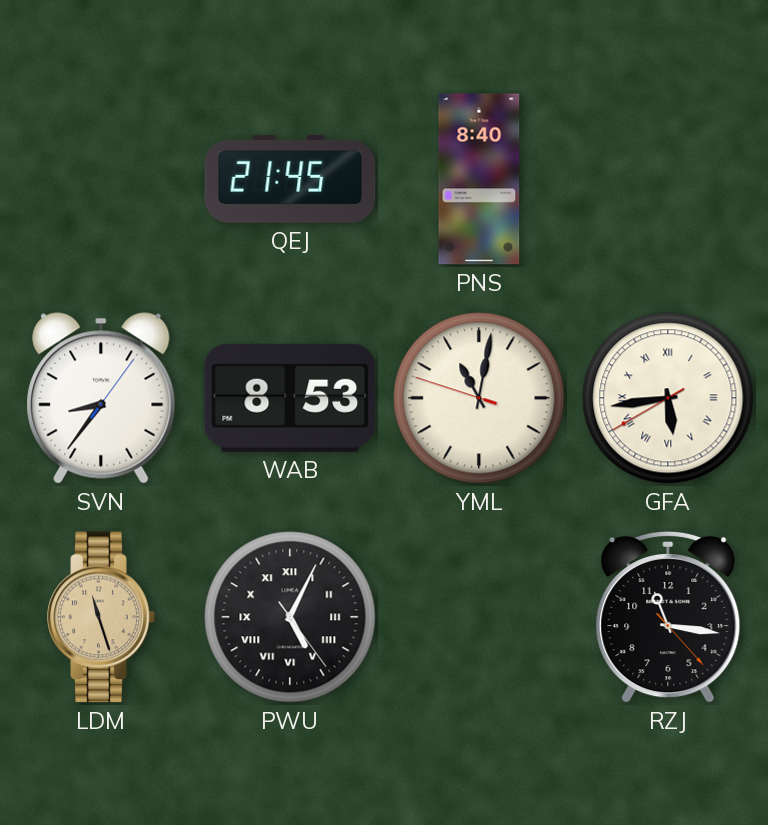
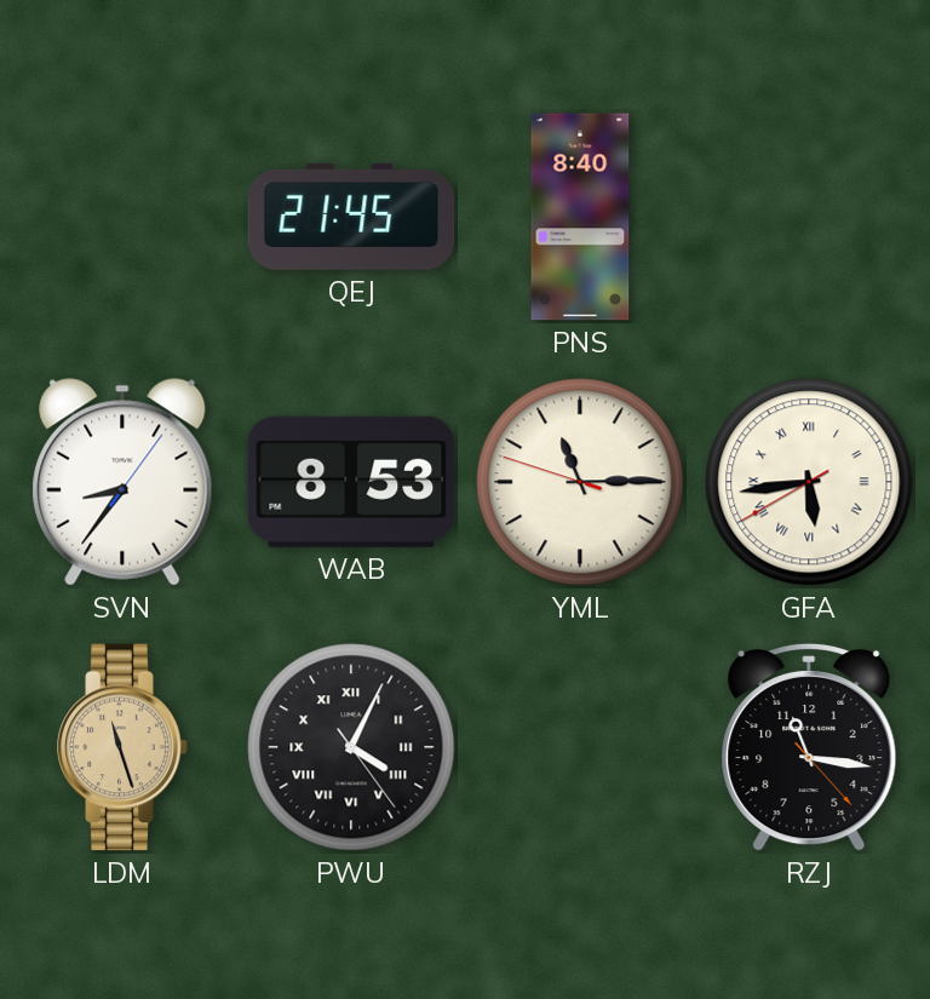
YML: 11:01 -> 11:14
PWU: 5:04 -> 4:04
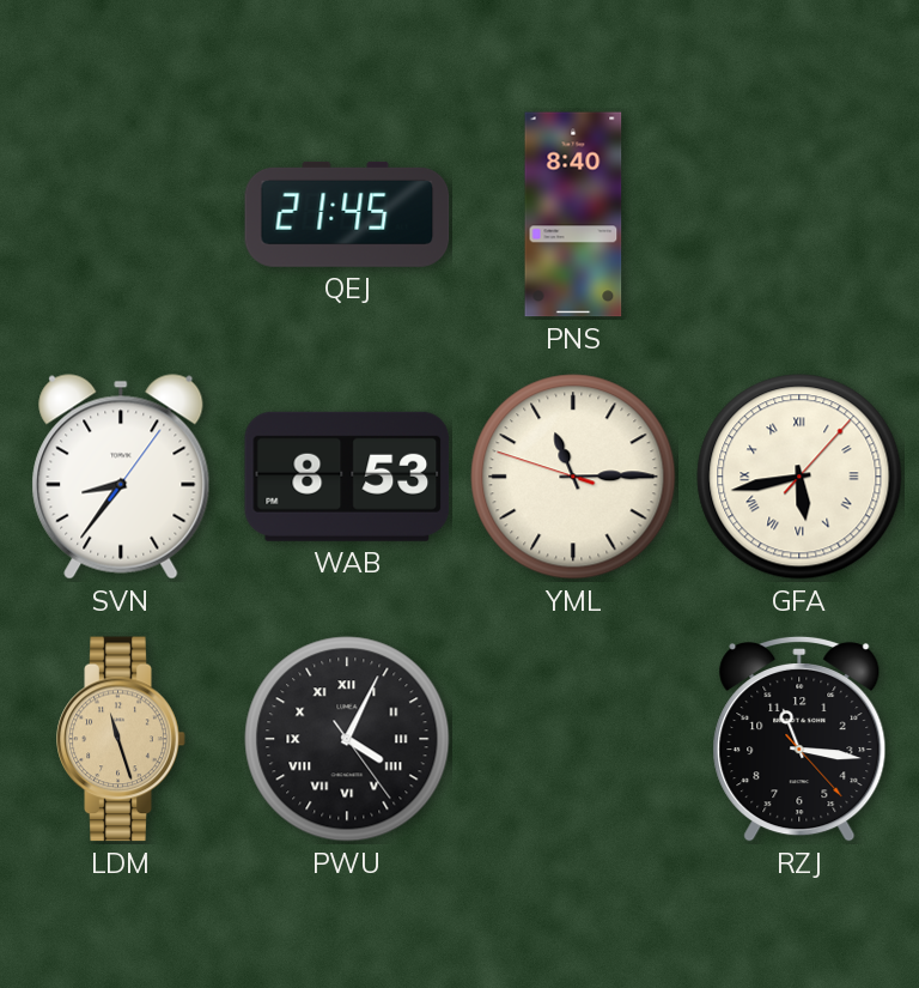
GFA: 5:43:40 -> 5:43:07
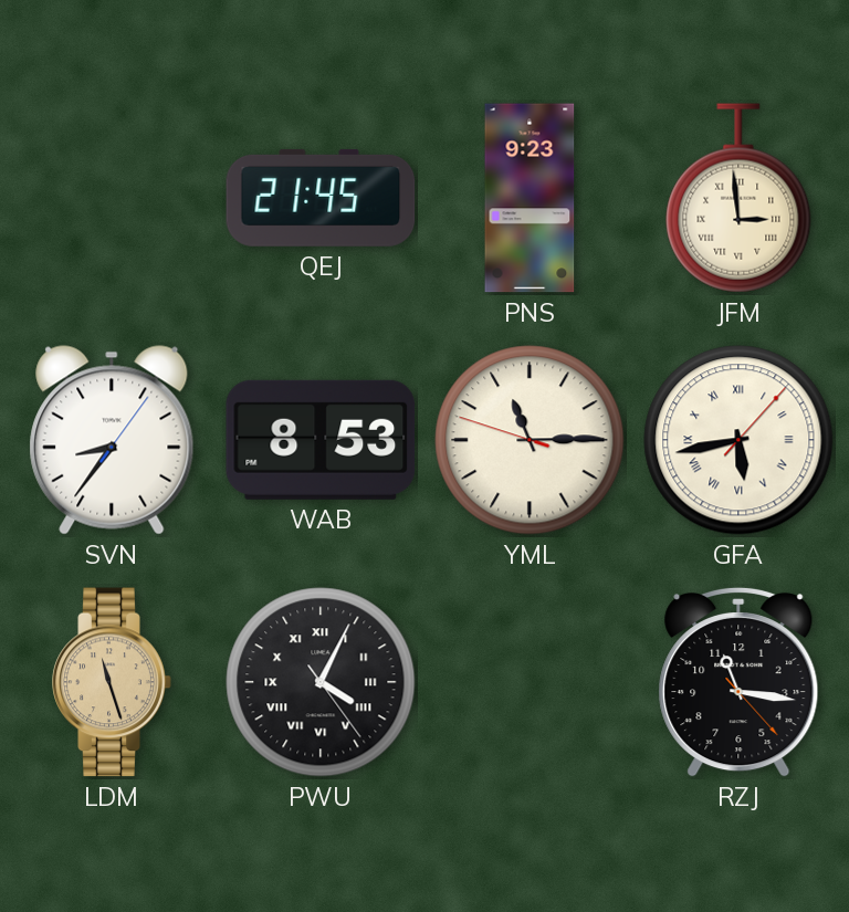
PNS: 8:40 -> 9:23
JFM: none -> 2:59
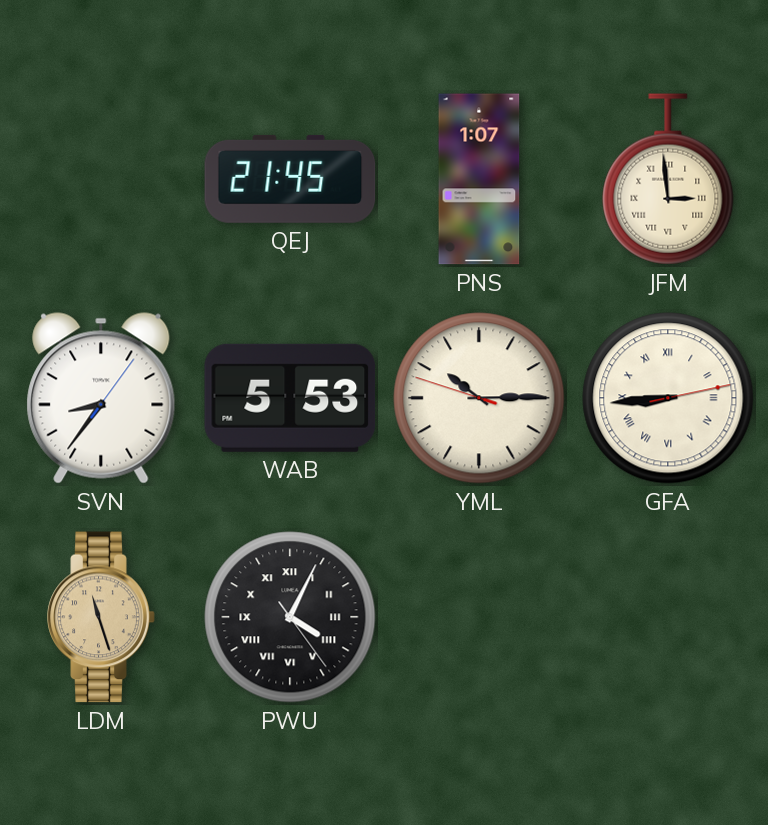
PNS: 9:23 -> 1:07
WAB: 8:53 -> 5:53
YML: 11:14 -> 10:14
GFA: 5:43 -> 8:44
RZJ: 11:16 -> none
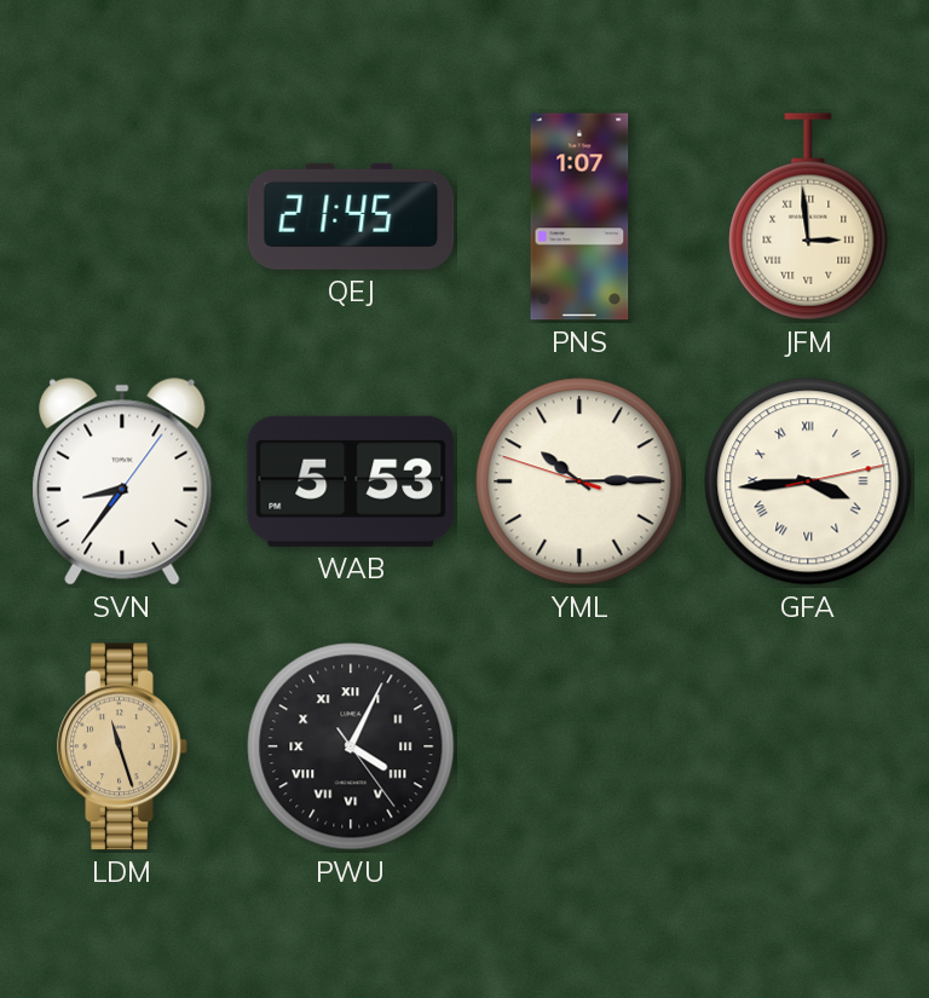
GFA: 8:44 -> 3:44
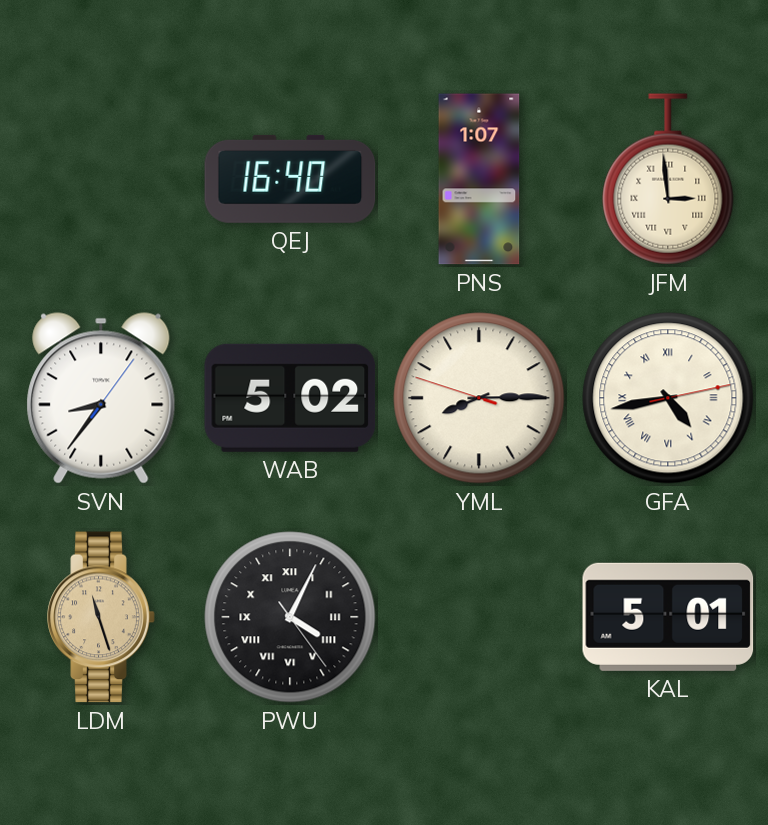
QEJ: 21:45 -> 16:40
WAB: 5:53 -> 5:02
YML: 10:14 -> 8:14
GFA: 3:44 -> 4:43
KAL: none -> 5:01
